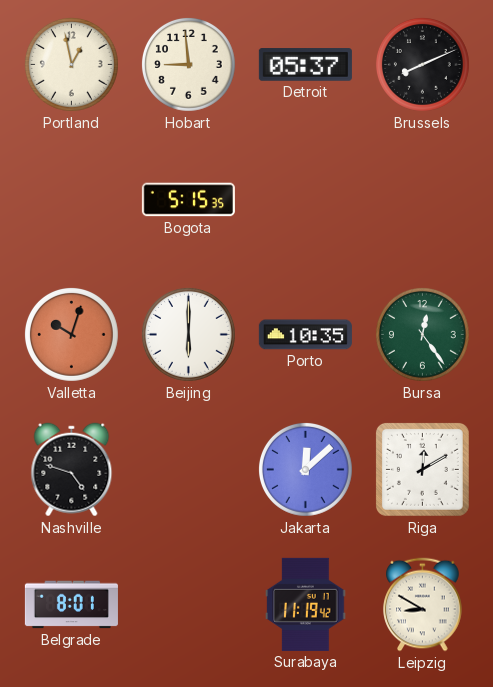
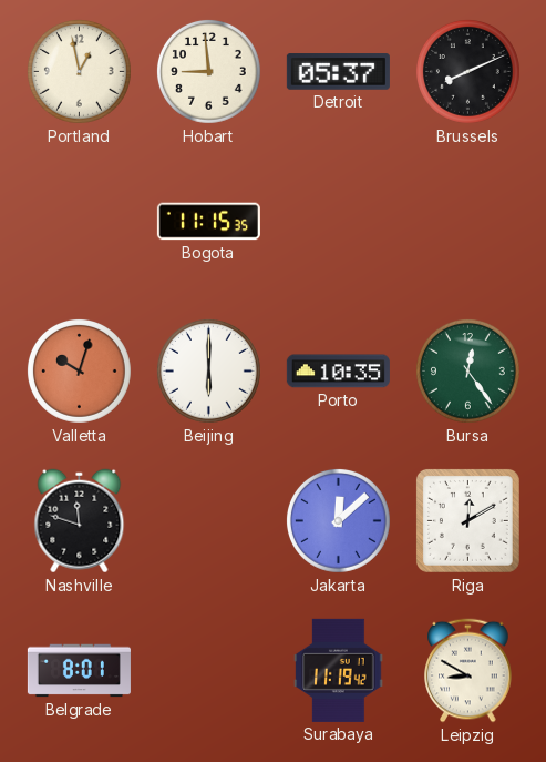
Bogota: 5:15 -> 11:15
Nashville: 4:48 -> 11:48
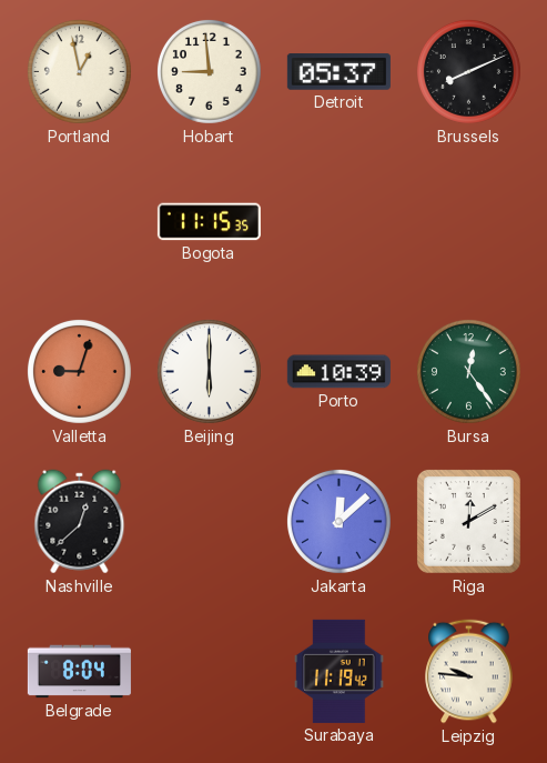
Valletta: 10:03 -> 9:03
Porto: 10:35 -> 10:39
Nashville: 11:48 -> 12:38
Belgrade: 8:01 -> 8:04
Leipzig: 8:50 -> 9:46
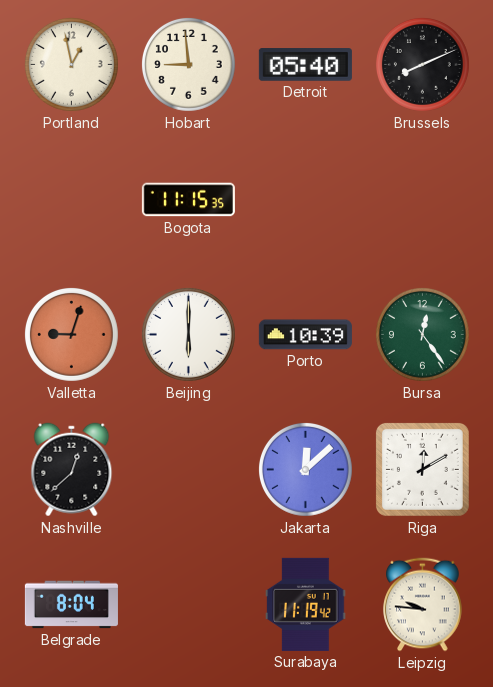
Detroit: 05:37 -> 05:40
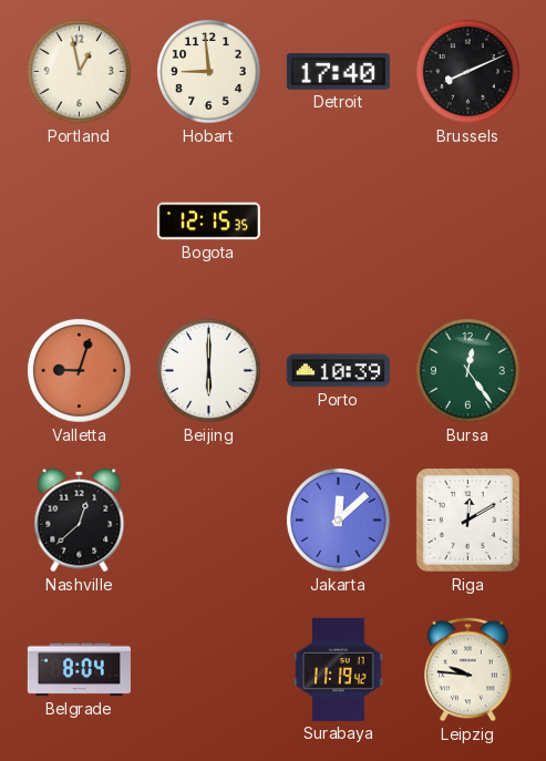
Detroit: 05:40 -> 17:40
Bogota: 11:15 -> 12:15
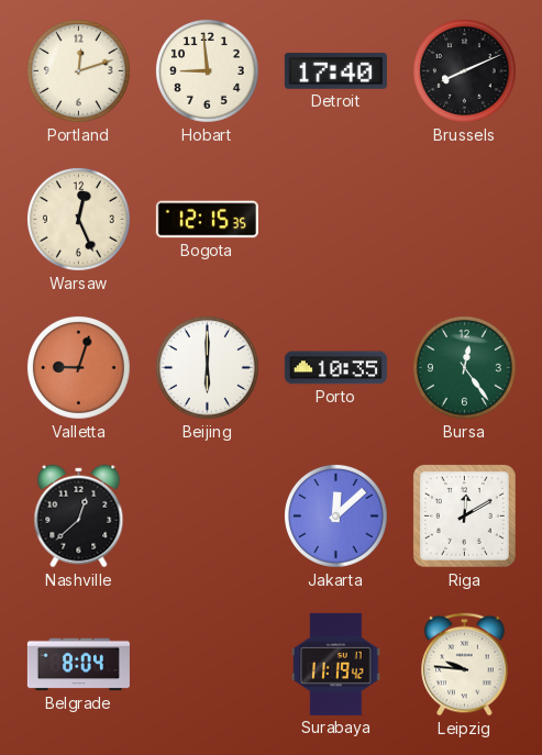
Portland: 12:58 -> 12:12
Warsaw: none -> 12:26
Porto: 10:39 -> 10:35
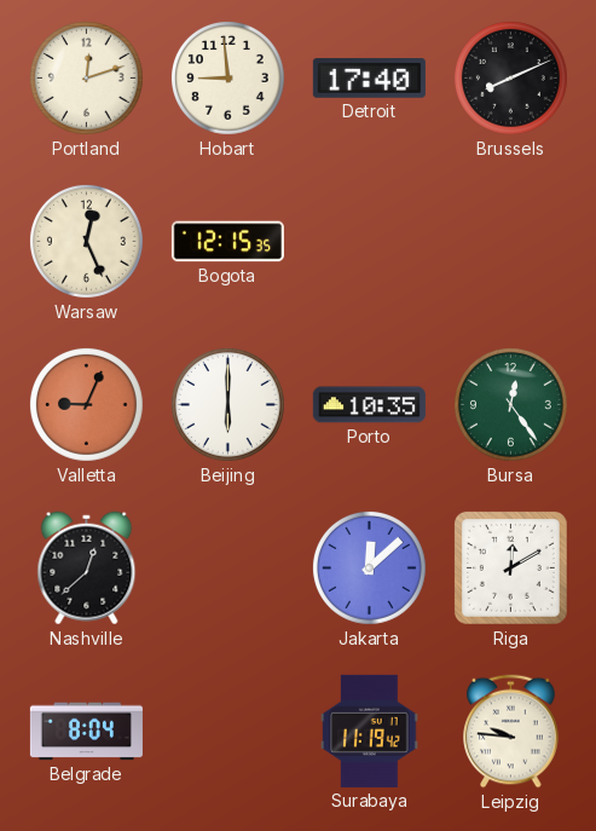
Valletta: 9:03 -> 9:04
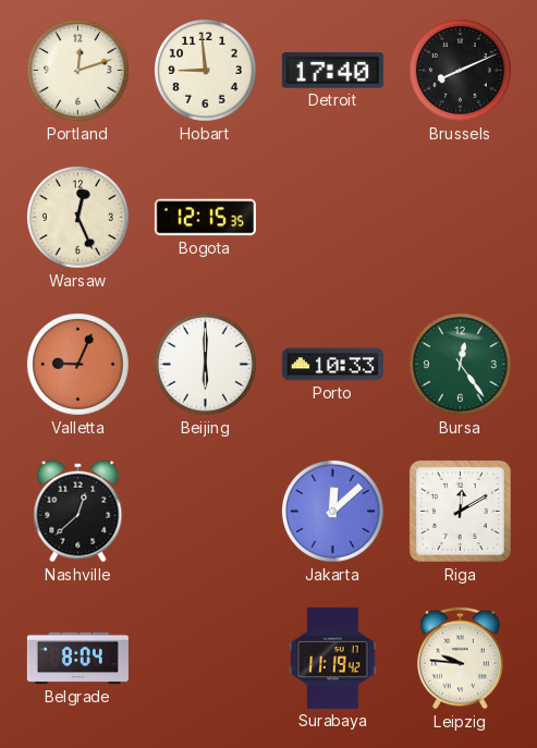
Porto: 10:35 -> 10:33
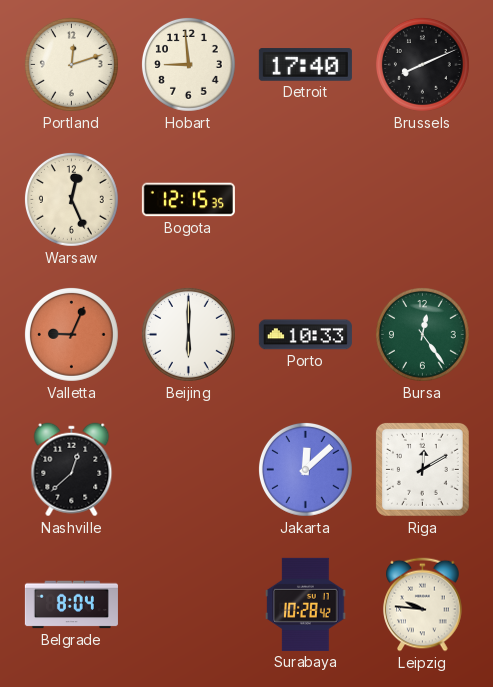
Surabaya: 11:19 -> 10:28
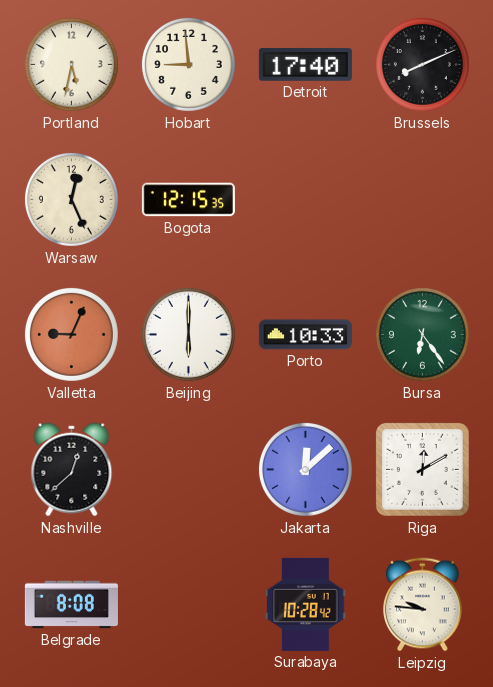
Portland: 12:12 -> 5:32
Bursa: 12:24 -> 6:24
Belgrade: 8:04 -> 8:08
